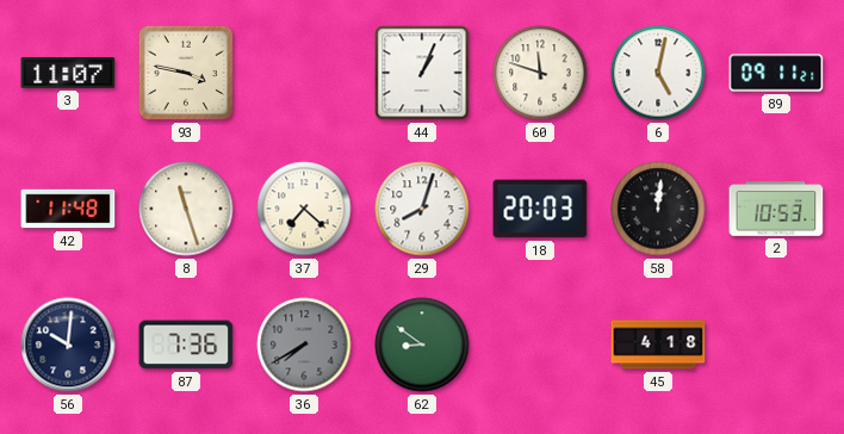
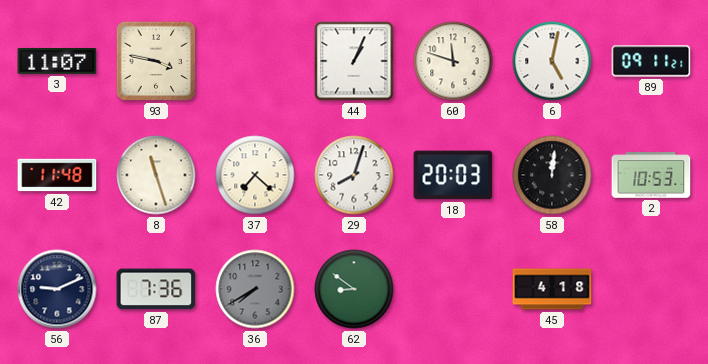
56: 10:01 -> 9:11
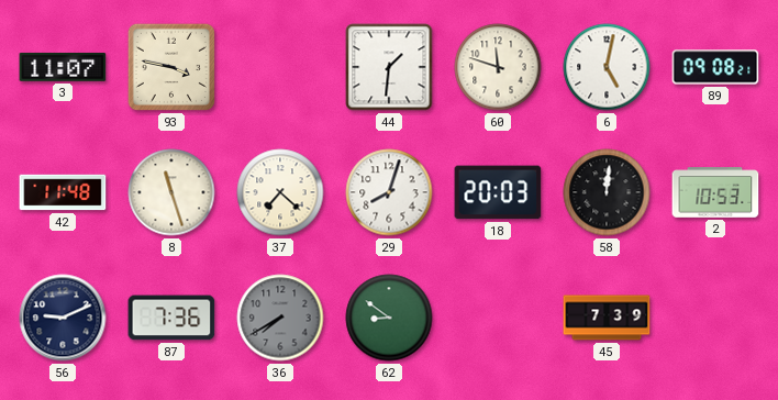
44: 1:04 -> 1:31
89: 09:11 -> 09:08
45: 4:18 -> 7:39
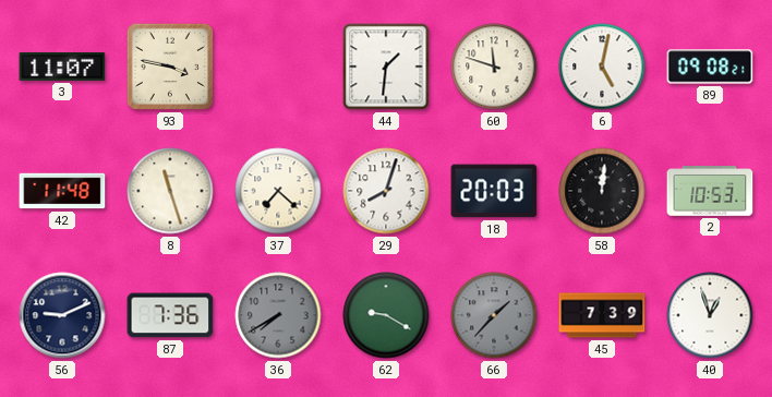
62: 8:51 -> 9:20
66: none -> 1:37
40: none -> 12:57
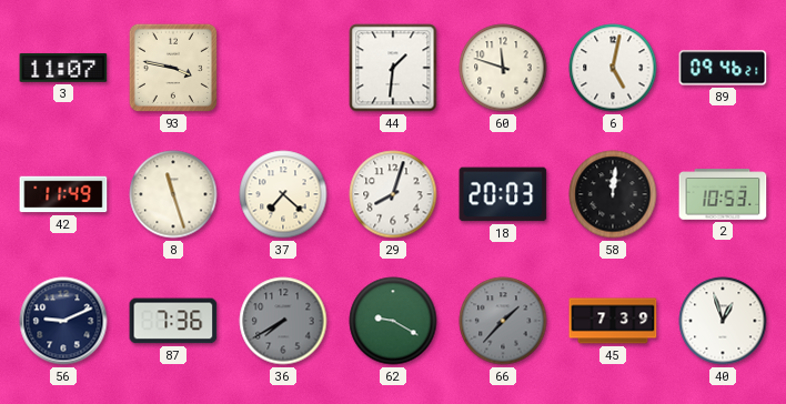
89: 09:08 -> 09:46
42: 11:48 -> 11:49
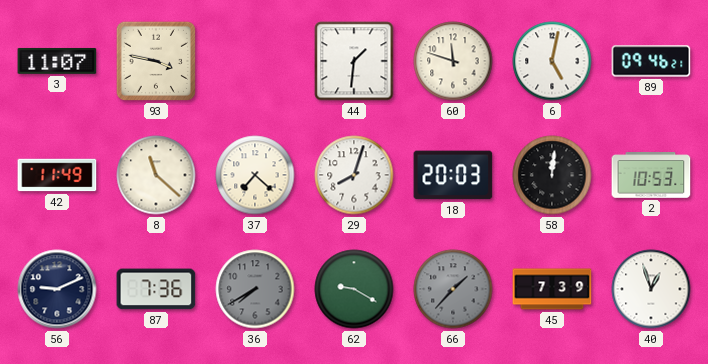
8: 11:27 -> 11:22
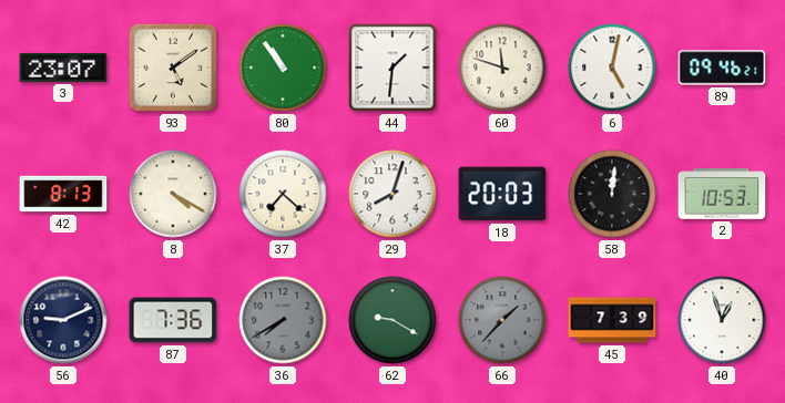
3: 11:07 -> 23:07
93: 3:47 -> 5:09
80: none -> 10:54
42: 11:49 -> 8:13
8: 11:22 -> 4:20
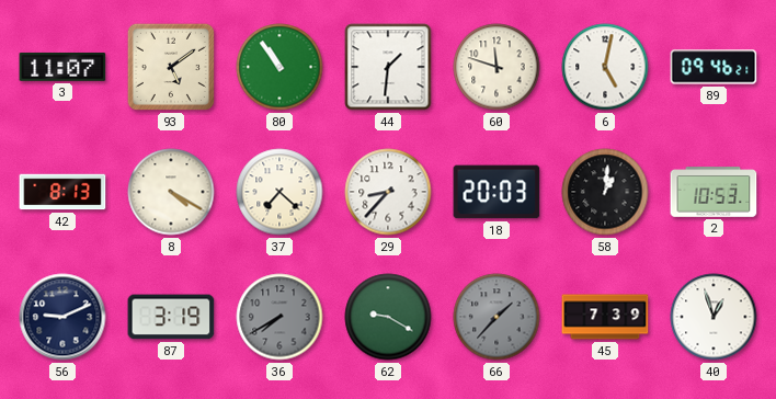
3: 23:07 -> 11:07
29: 8:03 -> 8:37
58: 12:01 -> 1:01
87: 7:36 -> 3:19
